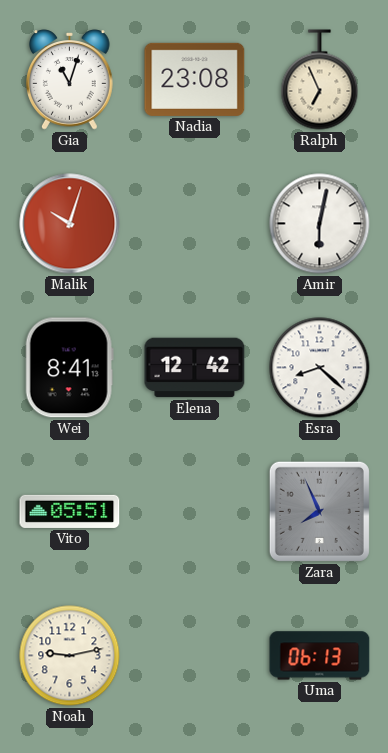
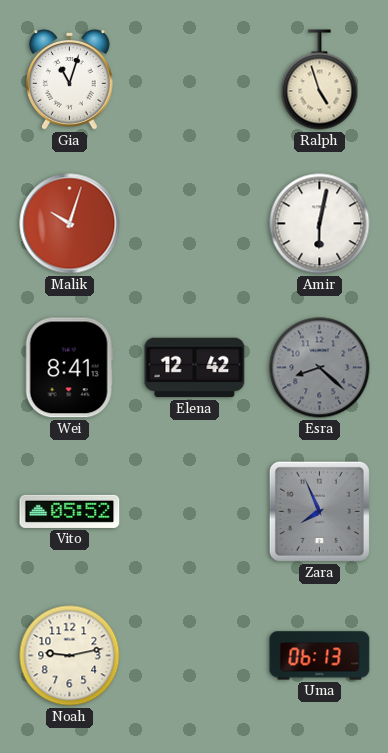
Nadia: 23:08 -> none
Ralph: 6:56 -> 4:57
Esra dial: white -> grey
Vito: 05:51 -> 05:52
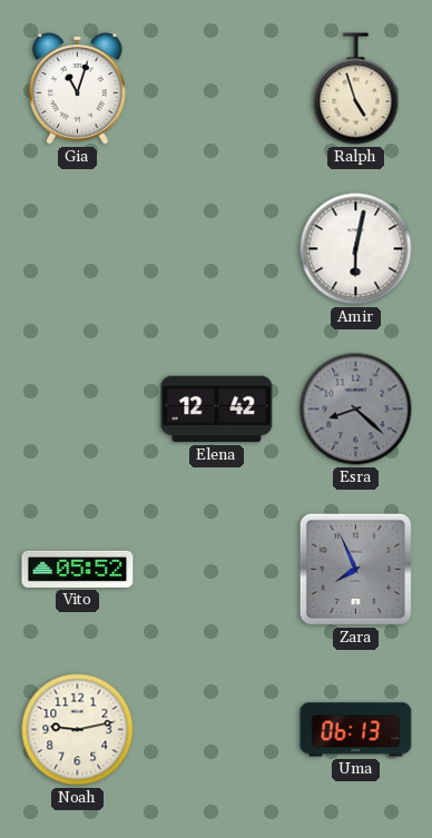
Malik: 10:03 -> none
Wei: 8:41 -> none
